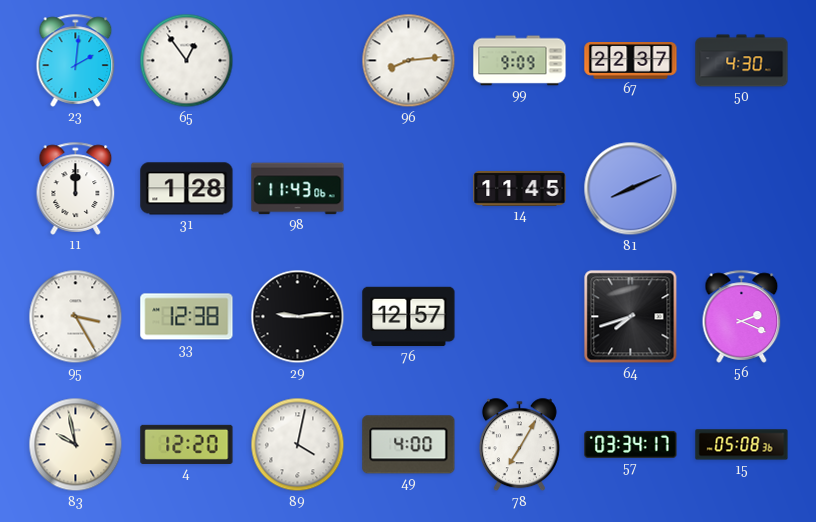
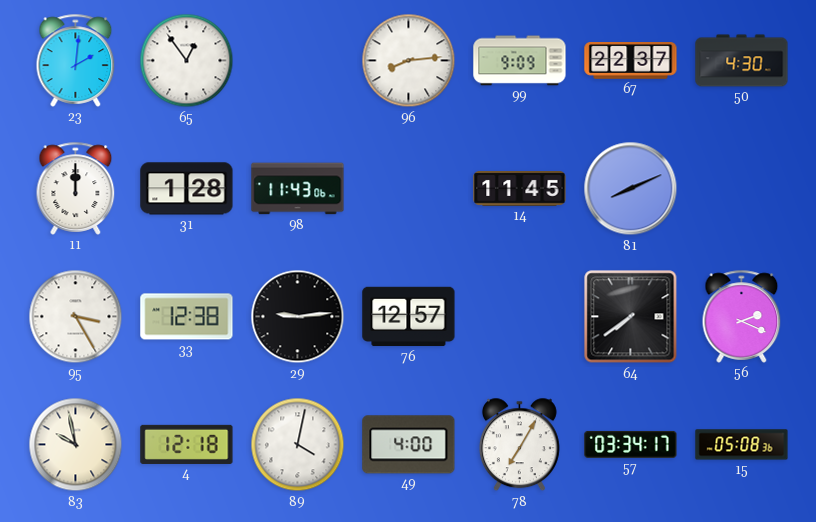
64: 7:42 -> 7:39
4: 12:20 -> 12:18
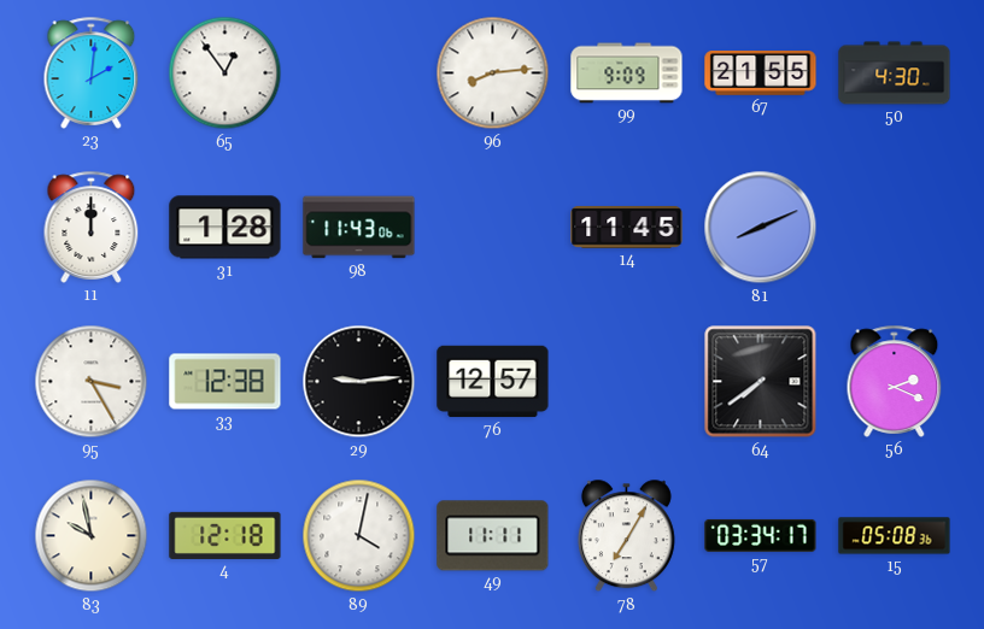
67: 22:37 -> 21:55
49: 4:00 -> 11:11
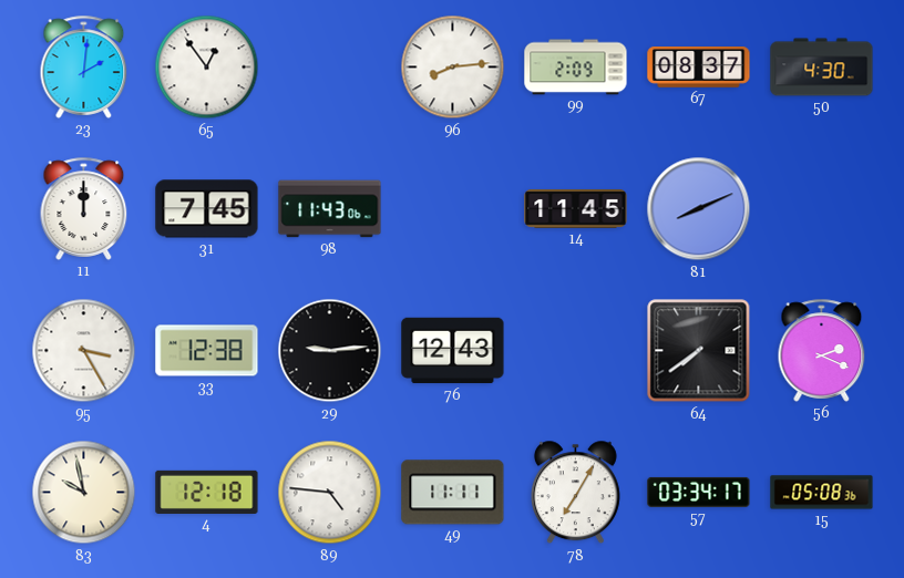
99: 9:09 -> 2:09
67: 21:55 -> 08:37
31: 1:28 -> 7:45
76: 12:57 -> 12:43
89: 4:02 -> 4:46
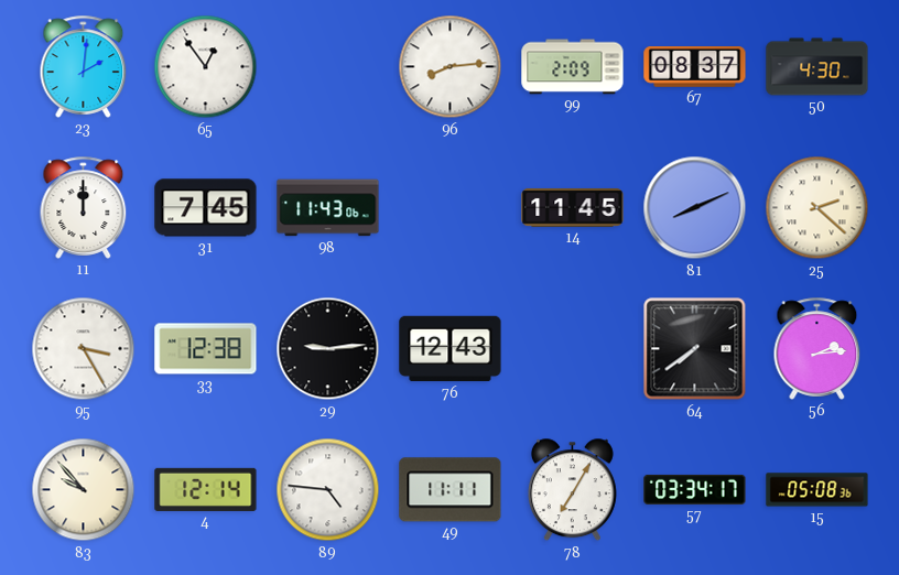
25: none -> 2:22
56: 2:19 -> 2:14
83: 9:58 -> 9:53
4: 12:18 -> 12:14
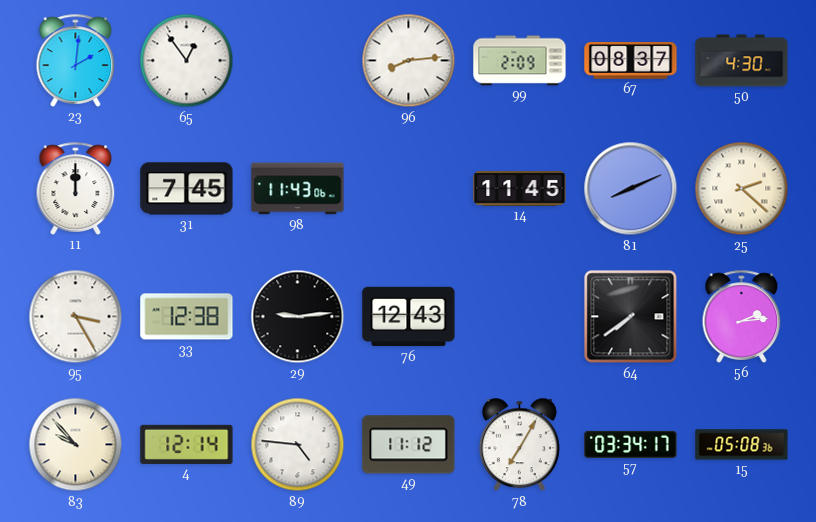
49: 11:11 -> 11:12
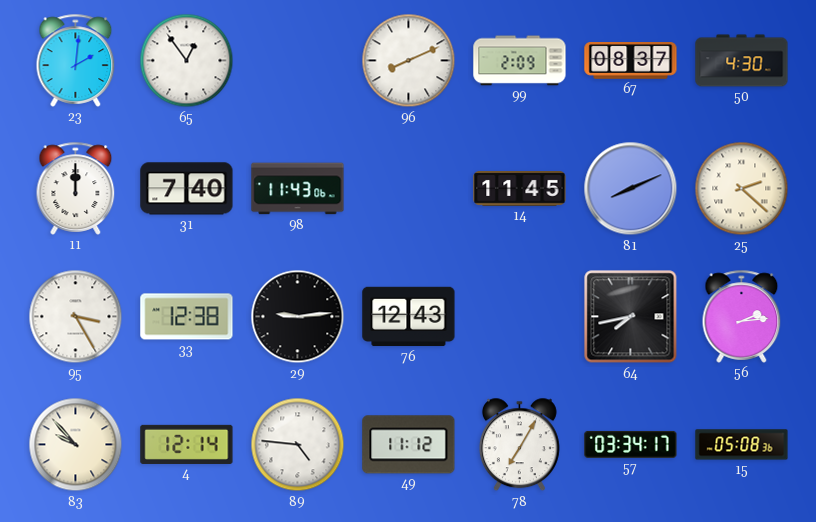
96: 8:14 -> 8:11
31: 7:45 -> 7:40
64: 7:39 -> 7:43
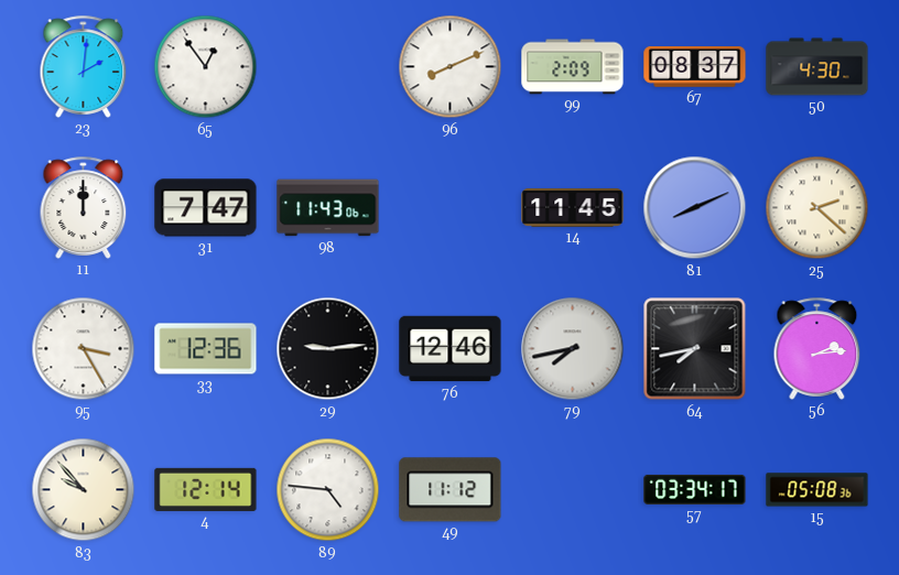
31: 7:40 -> 7:47
33: 12:38 -> 12:36
76: 12:43 -> 12:46
79: none -> 7:43
78: 7:05 -> none
